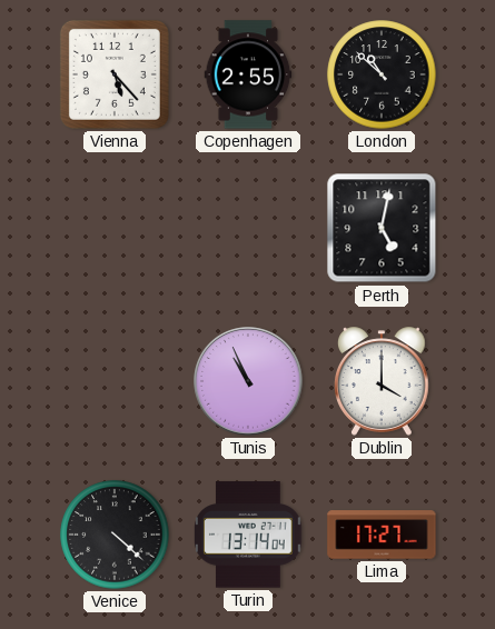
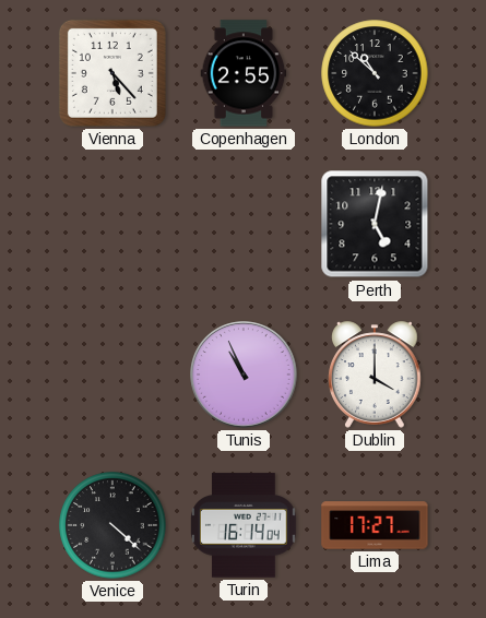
Turin: 13:14 -> 16:14
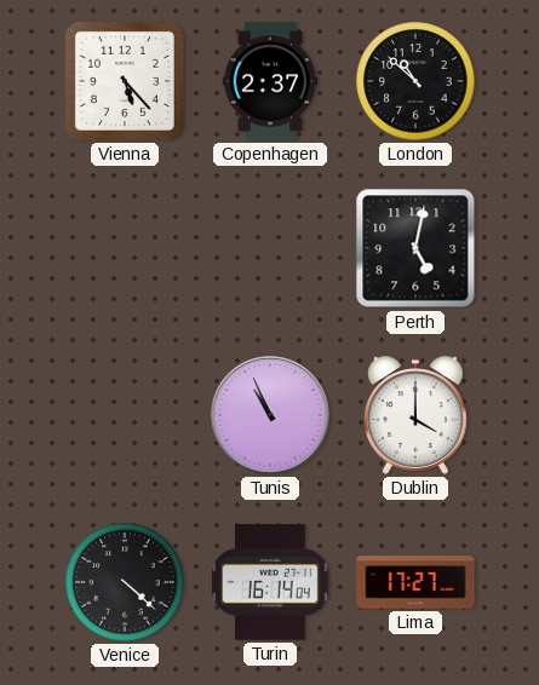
Copenhagen: 2:55 -> 2:37
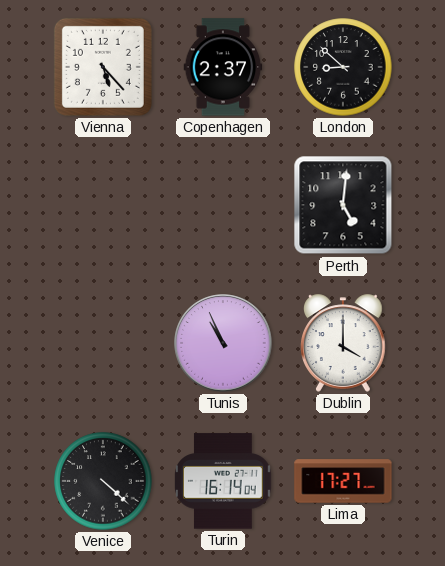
London: 10:52 -> 8:52
Perth: 5:02 -> 5:01
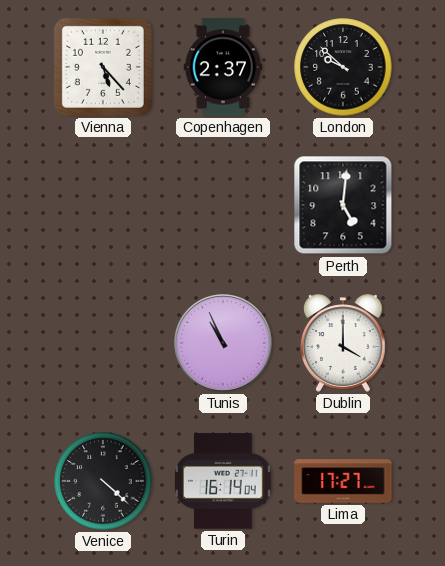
London: 8:52 -> 9:52
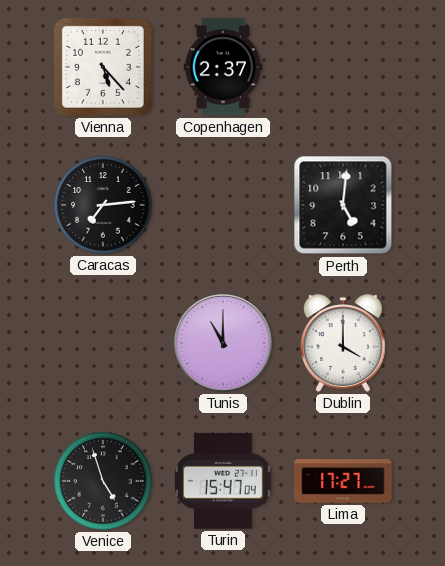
London: 9:52 -> none
Caracas: none -> 7:14
Tunis: 10:56 -> 11:00
Venice: 4:22 -> 4:57
Turin: 16:14 -> 15:47
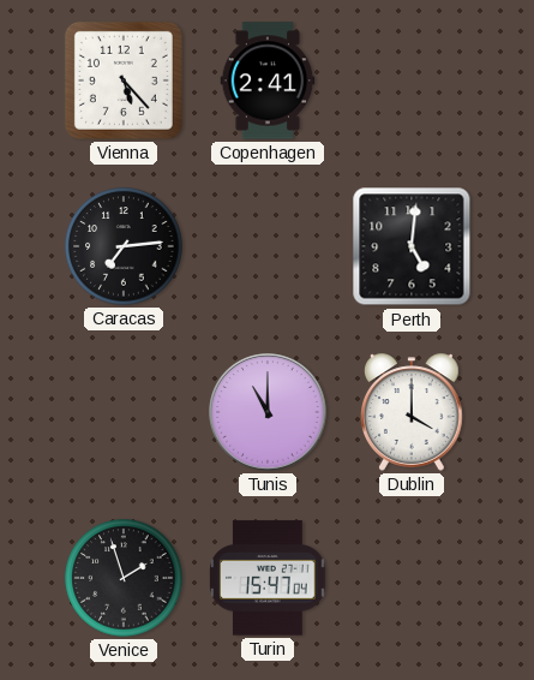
Copenhagen: 2:37 -> 2:41
Venice: 4:57 -> 1:57
Lima: 17:27 -> none
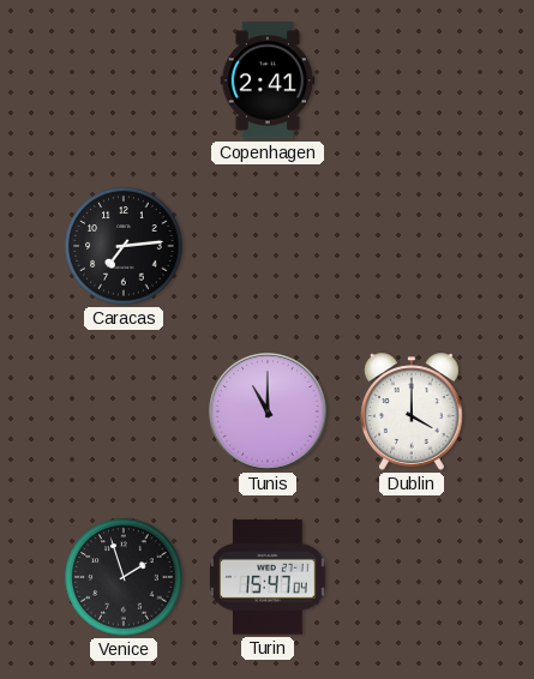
Vienna: 5:23 -> none
Perth: 5:01 -> none
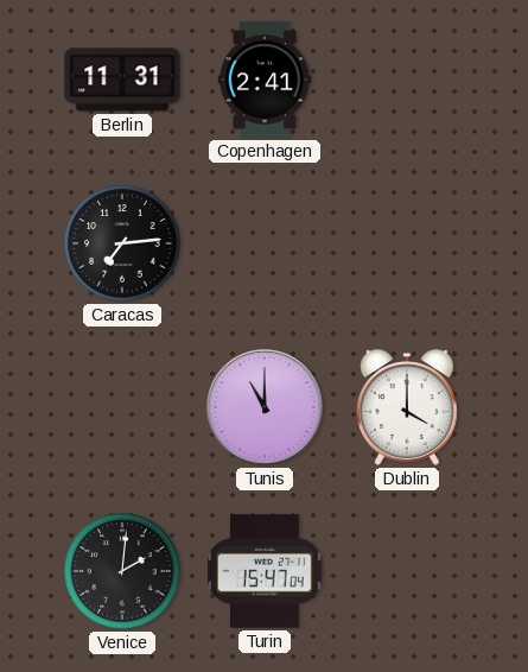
Berlin: none -> 11:31
Venice: 1:57 -> 2:01
